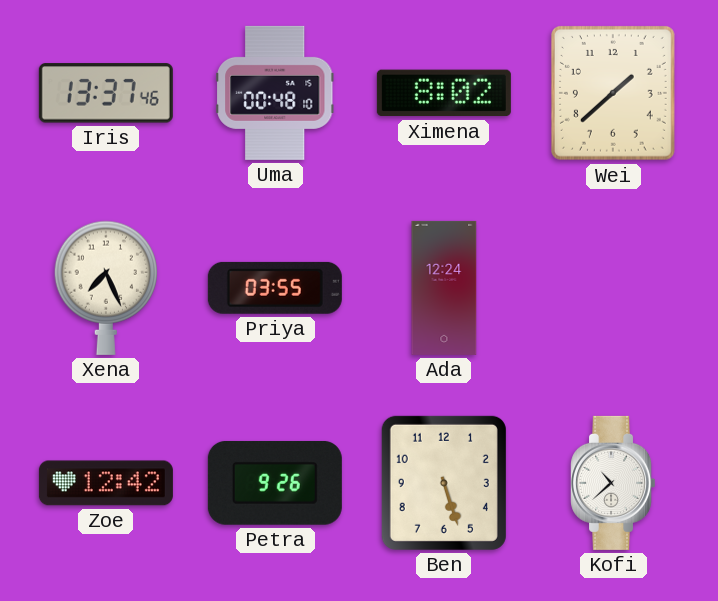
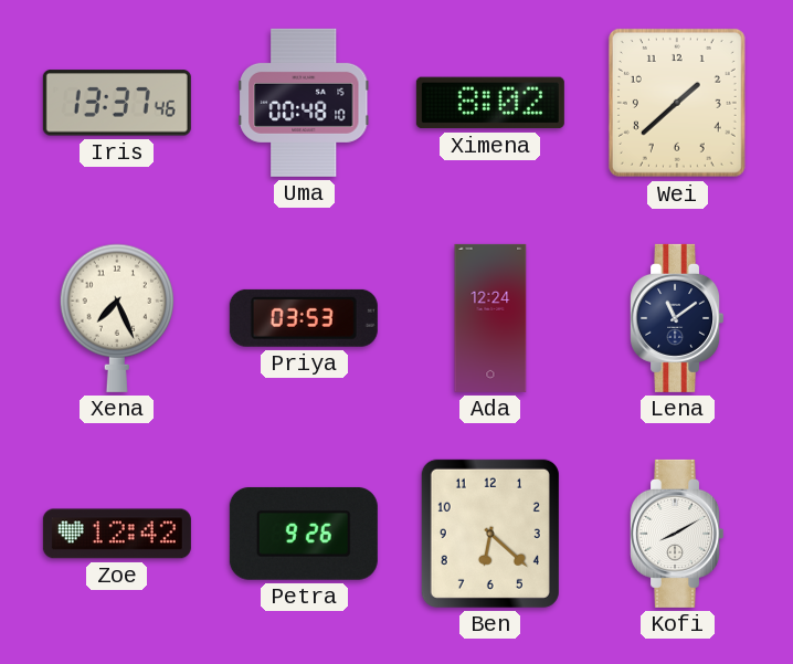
Priya: 03:55 -> 03:53
Lena: none -> 11:09
Ben: 5:27 -> 6:22
Kofi: 10:38 -> 8:10
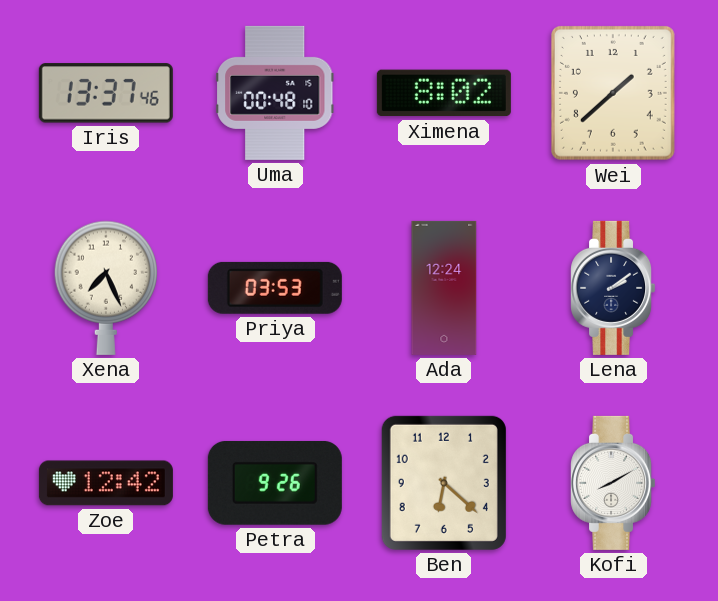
Lena: 11:09 -> 2:09
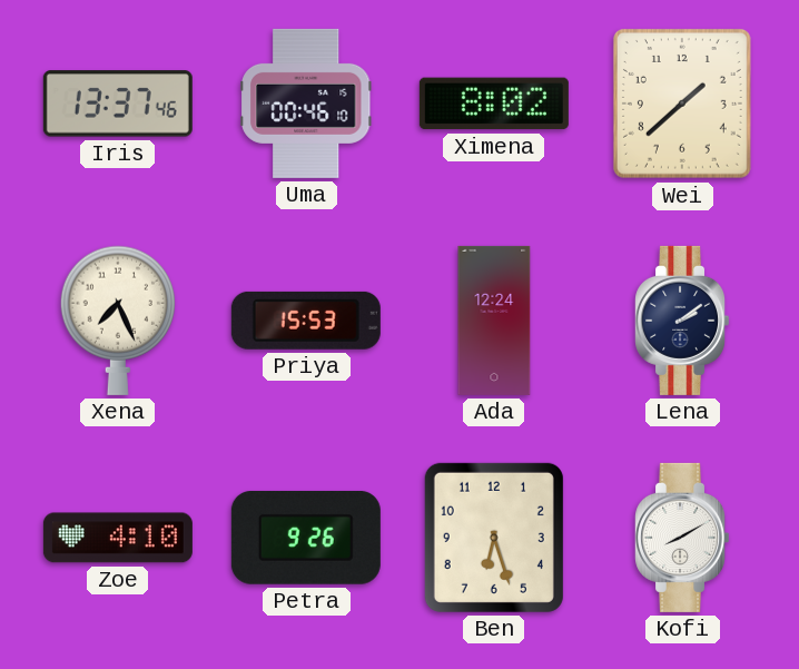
Uma: 00:48 -> 00:46
Priya: 03:53 -> 15:53
Zoe: 12:42 -> 4:10
Ben: 6:22 -> 6:27
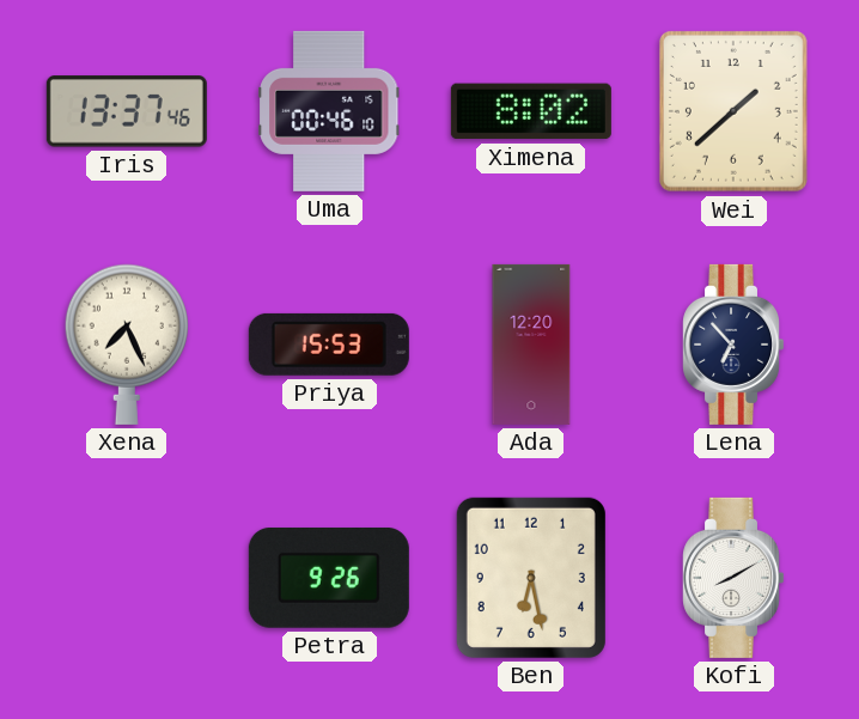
Ada: 12:24 -> 12:20
Lena: 2:09 -> 6:53
Zoe: 4:10 -> none
Ben: 6:27 -> 6:28
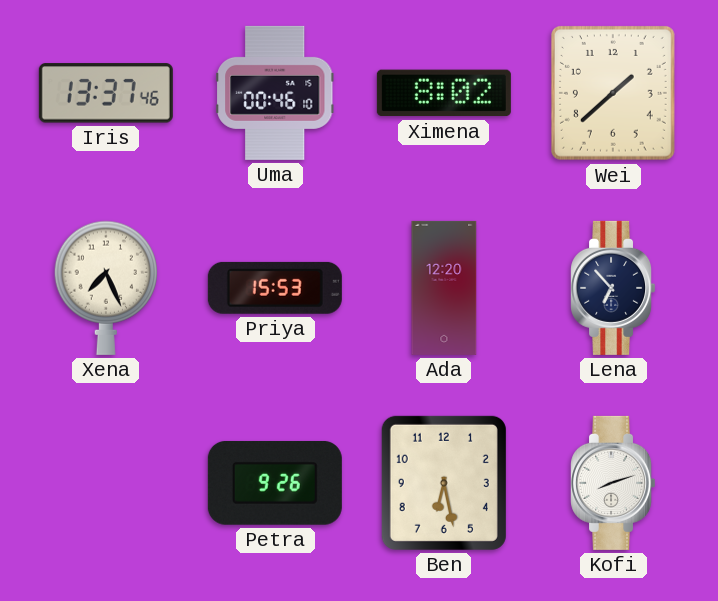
Kofi: 8:10 -> 8:12
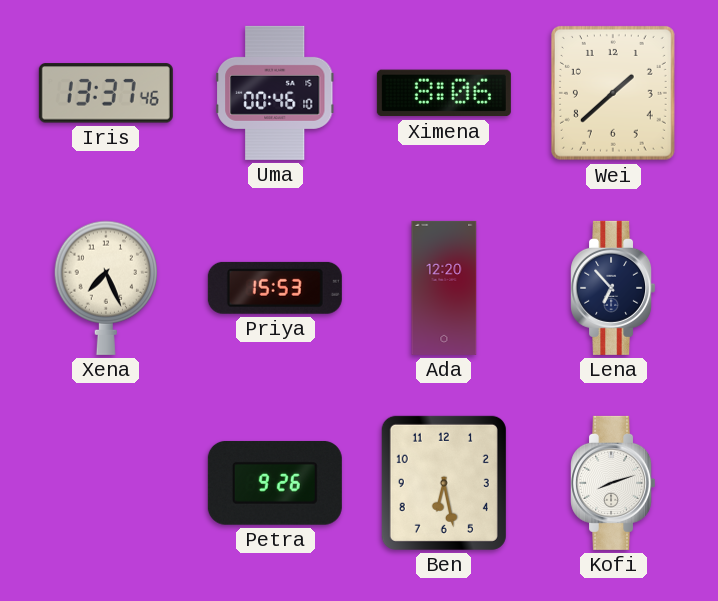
Ximena: 8:02 -> 8:06
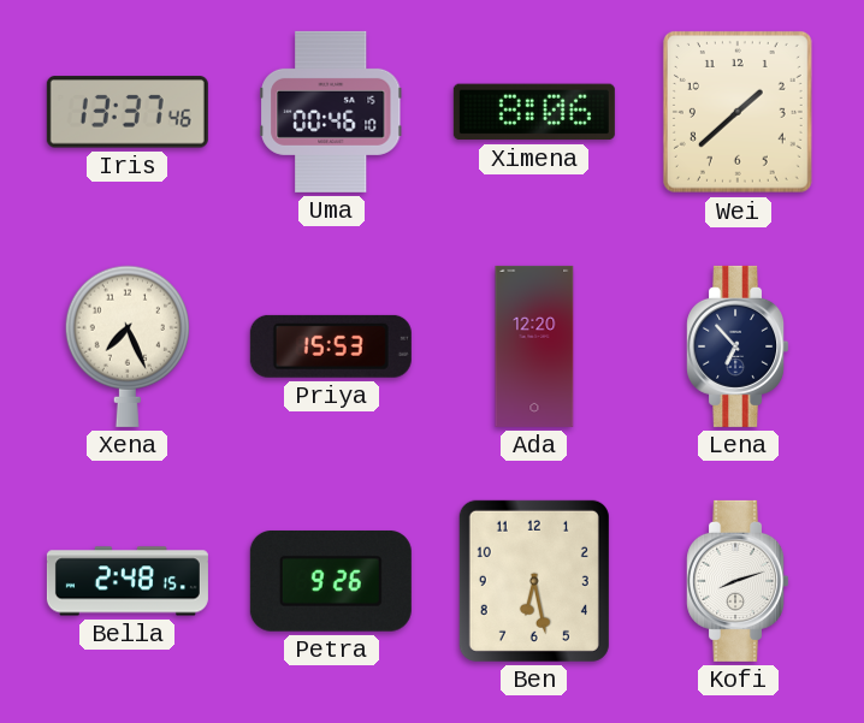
Bella: none -> 2:48
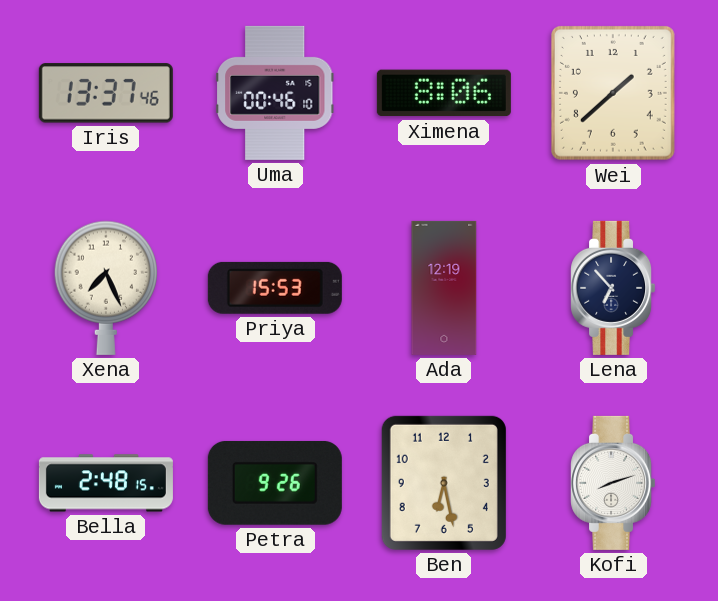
Ada: 12:20 -> 12:19
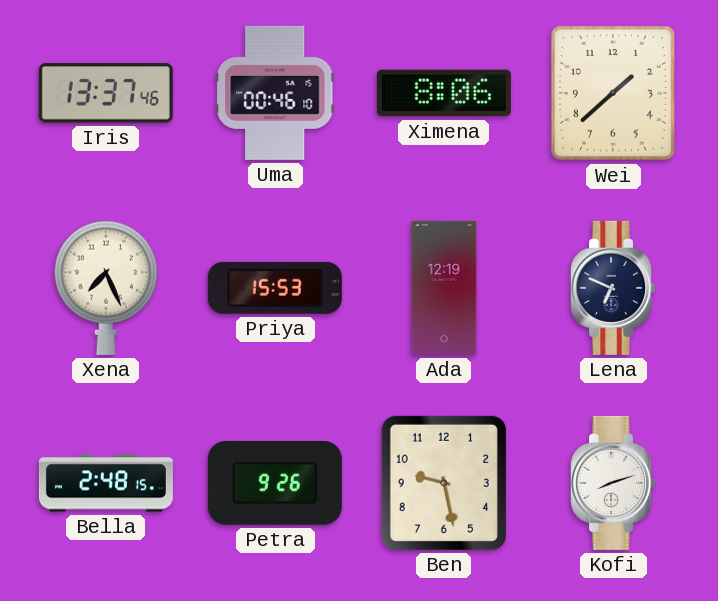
Lena: 6:53 -> 6:49
Ben: 6:28 -> 9:28
